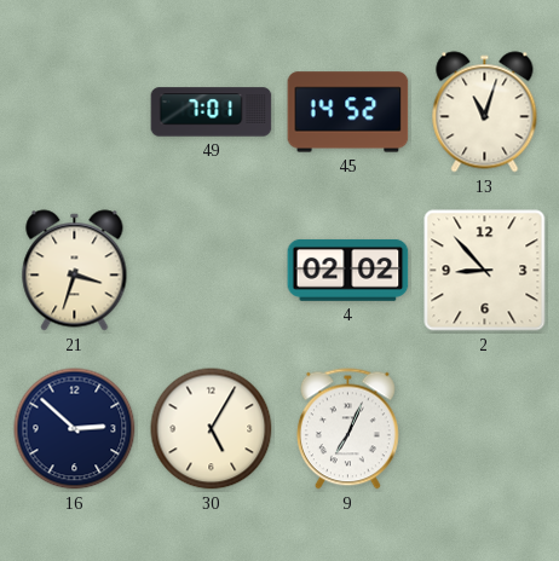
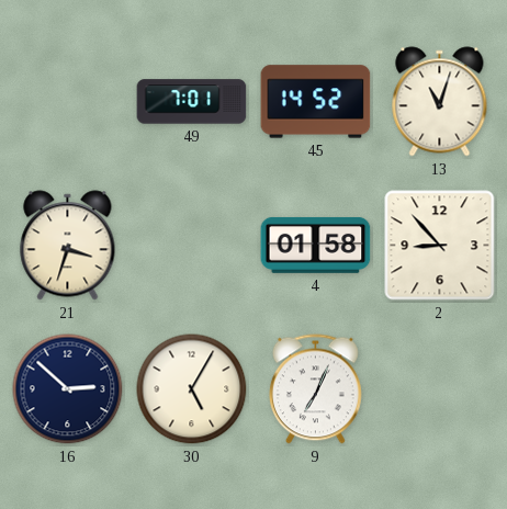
4: 02:02 -> 01:58
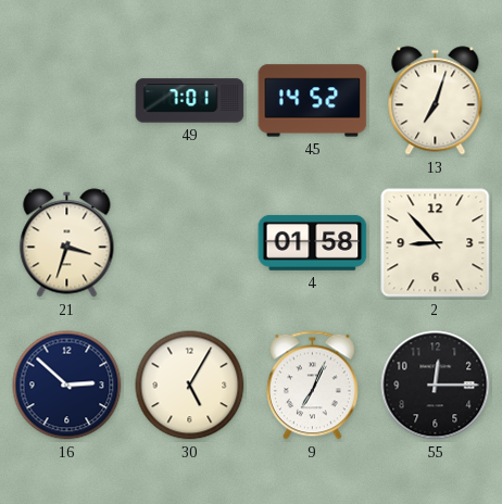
13: 11:03 -> 7:03
55: none -> 12:15
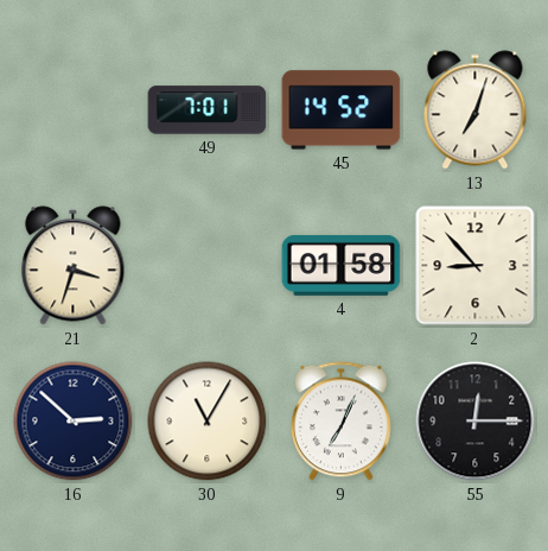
30: 5:05 -> 11:05
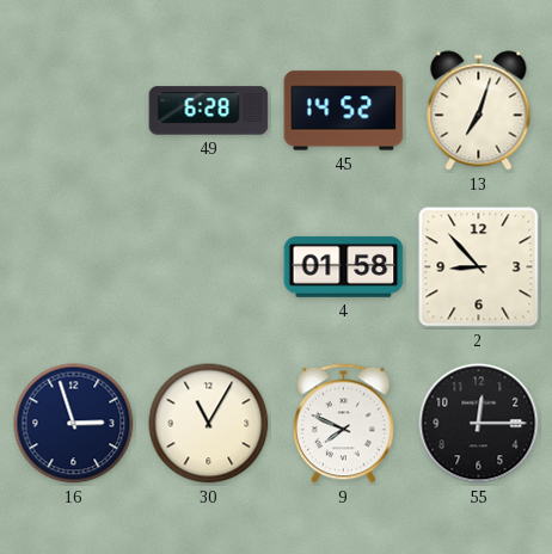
49: 7:01 -> 6:28
21: 3:33 -> none
16: 2:52 -> 2:57
9: 7:04 -> 7:49
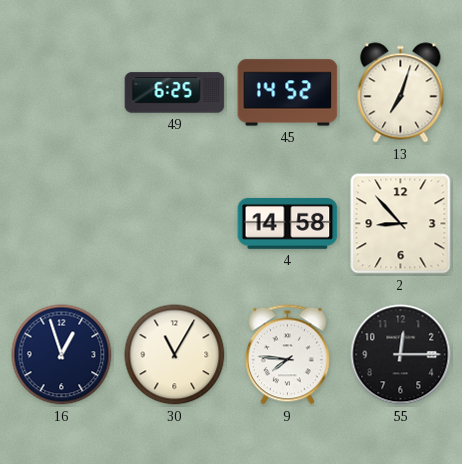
49: 6:28 -> 6:25
4: 01:58 -> 14:58
16: 2:57 -> 12:57
9: 7:49 -> 7:46
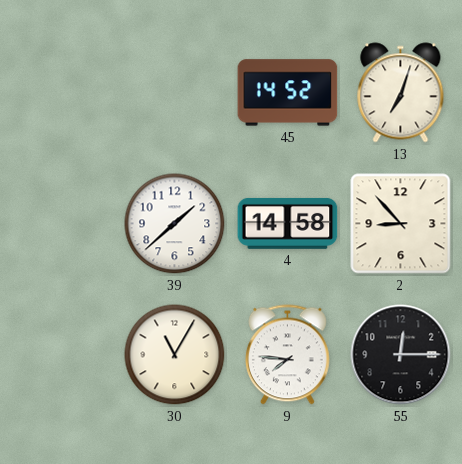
49: 6:25 -> none
39: none -> 1:38
16: 12:57 -> none
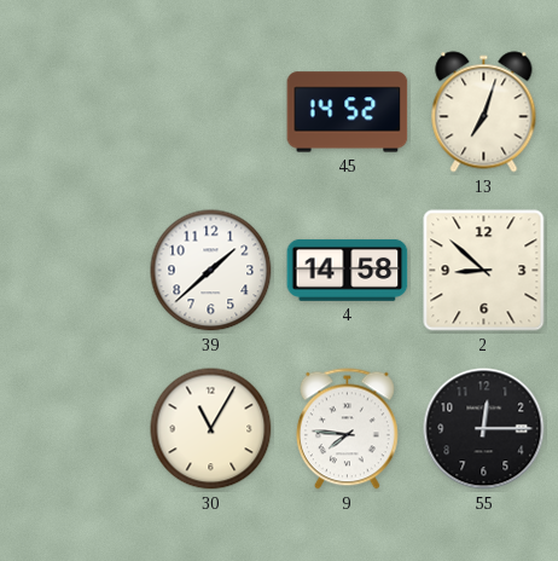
2: 8:53 -> 8:52
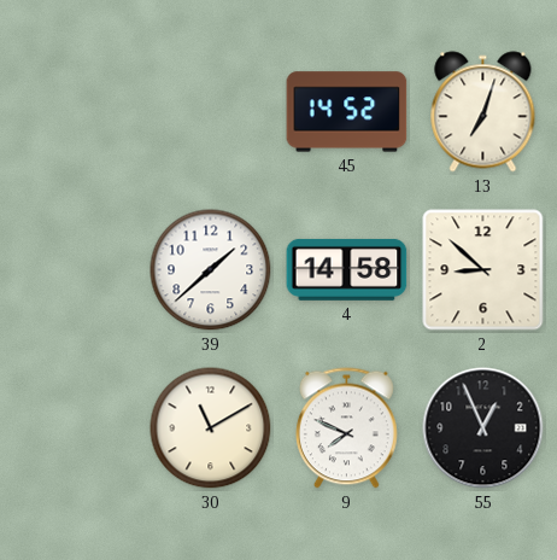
30: 11:05 -> 11:10
9: 7:46 -> 7:49
55: 12:15 -> 12:56
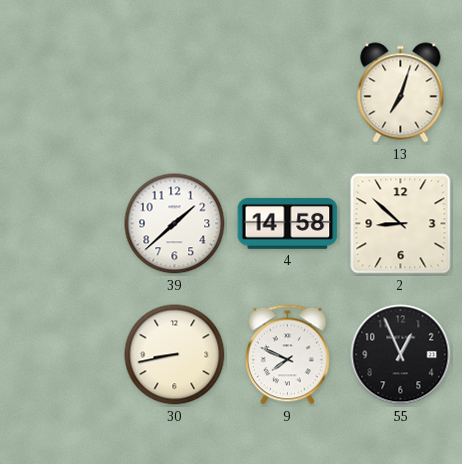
45: 14:52 -> none
30: 11:10 -> 8:43
